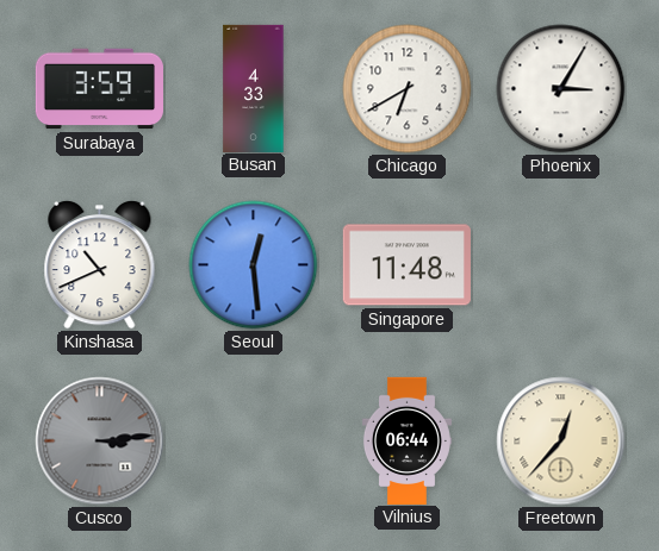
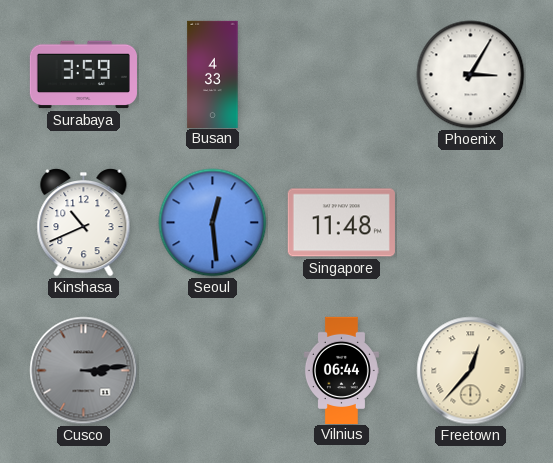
Chicago: 6:40 -> none
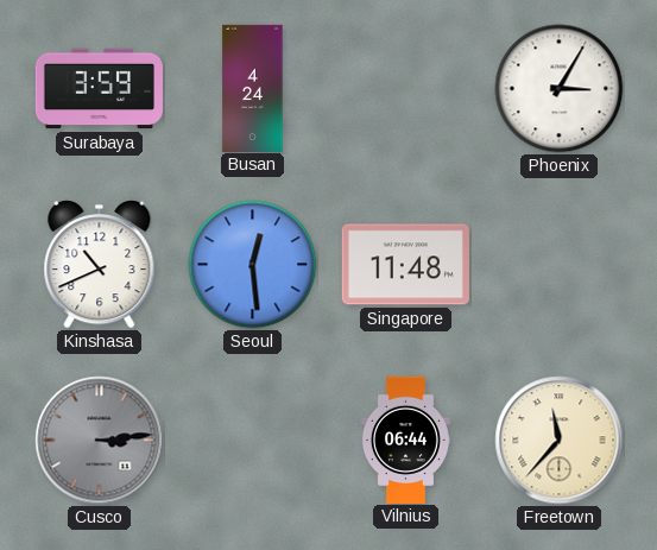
Busan: 4:33 -> 4:24
Freetown: 12:37 -> 11:37
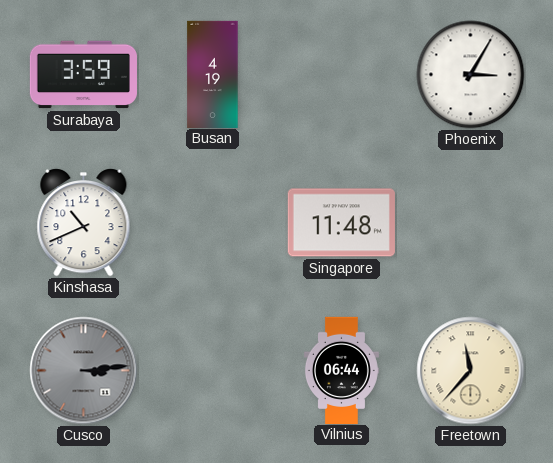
Busan: 4:24 -> 4:19
Seoul: 12:29 -> none
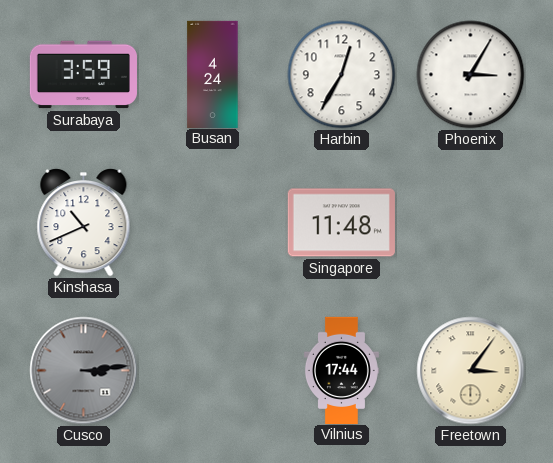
Busan: 4:19 -> 4:24
Harbin: none -> 12:35
Vilnius: 06:44 -> 17:44
Freetown: 11:37 -> 3:06
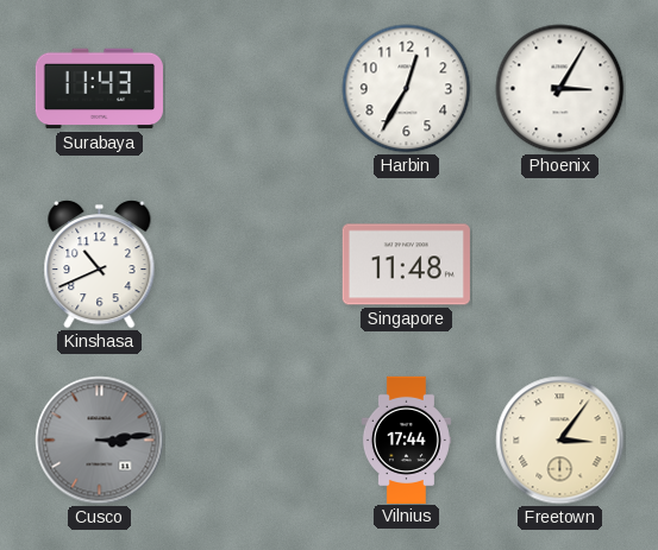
Surabaya: 3:59 -> 11:43
Busan: 4:24 -> none
